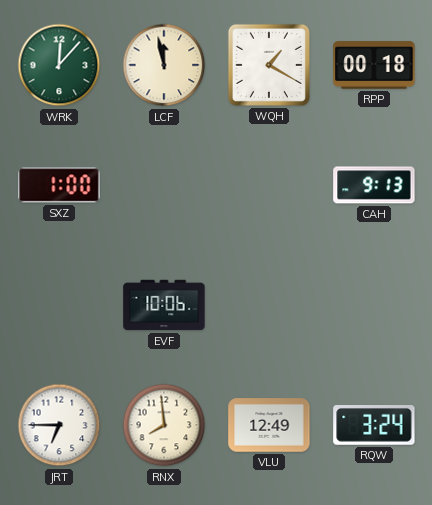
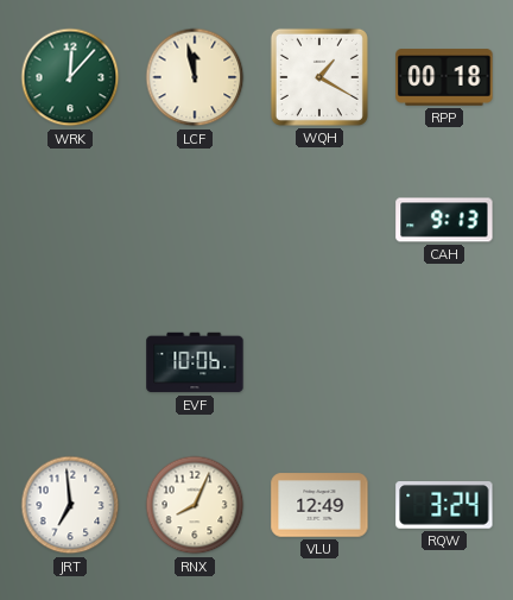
SXZ: 1:00 -> none
JRT: 6:45 -> 6:59
RNX: 7:59 -> 8:04
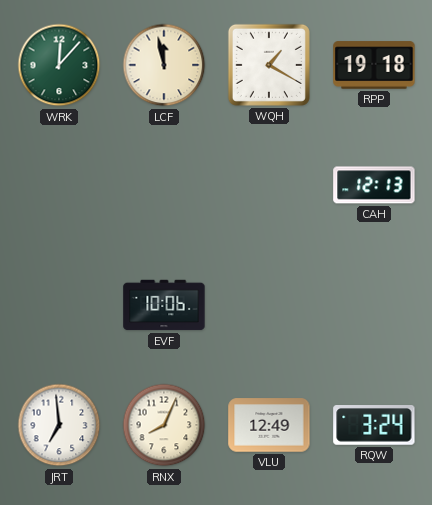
RPP: 00:18 -> 19:18
CAH: 9:13 -> 12:13
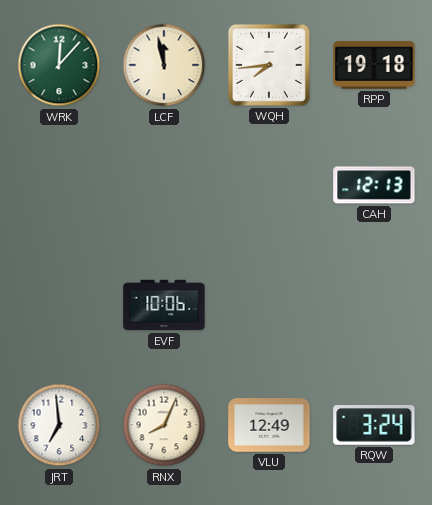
WQH: 1:20 -> 7:44
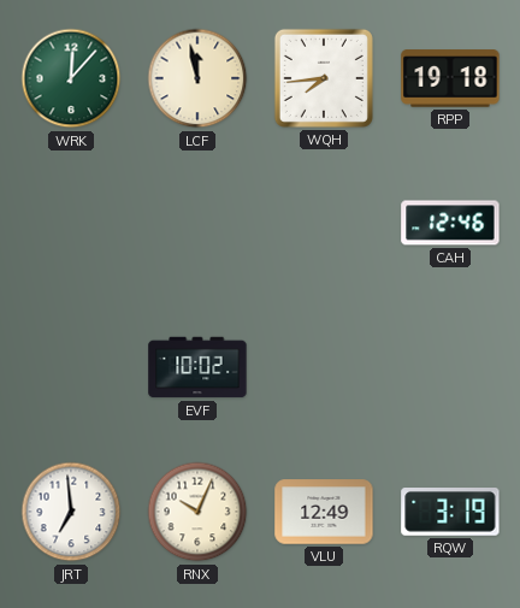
CAH: 12:13 -> 12:46
EVF: 10:06 -> 10:02
RNX: 8:04 -> 10:04
RQW: 3:24 -> 3:19
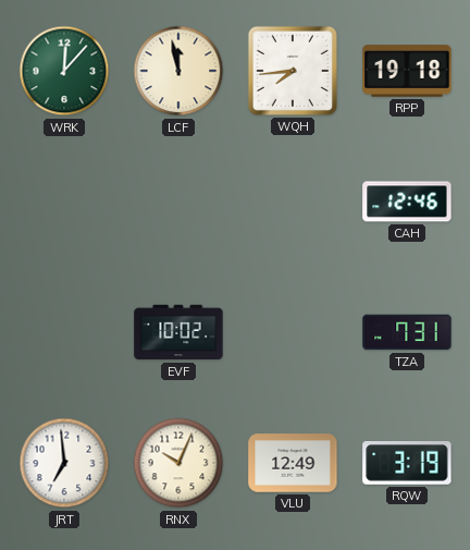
TZA: none -> 7:31
